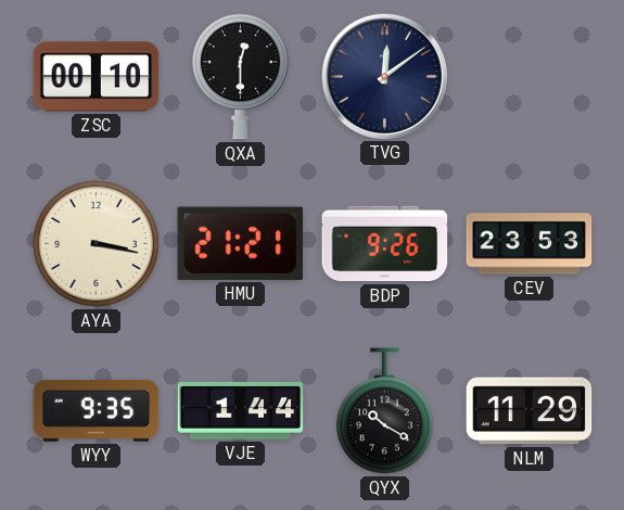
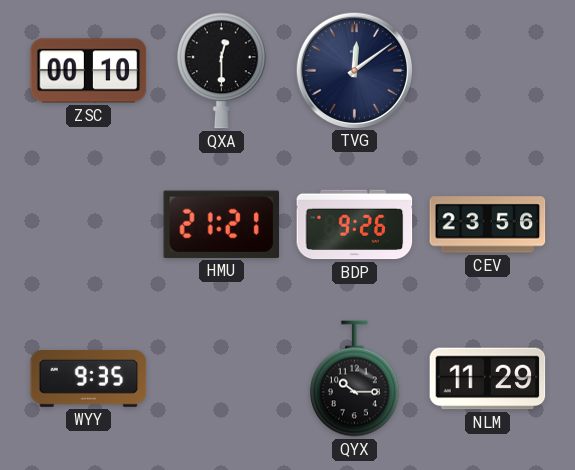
AYA: 3:17 -> none
CEV: 23:53 -> 23:56
VJE: 1:44 -> none
QYX: 10:20 -> 10:15
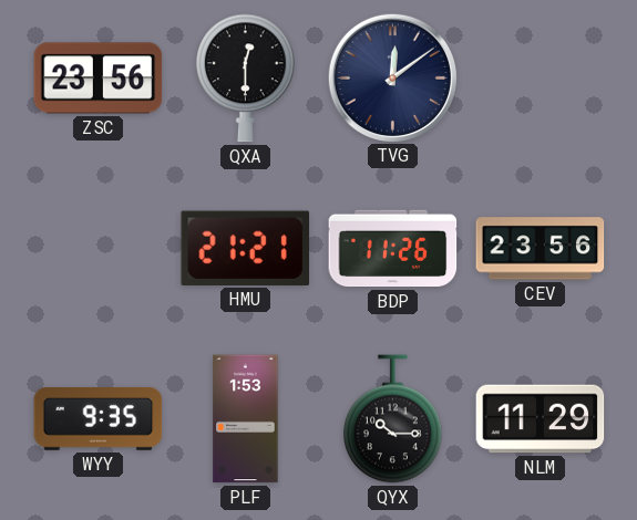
ZSC: 00:10 -> 23:56
BDP: 9:26 -> 11:26
PLF: none -> 1:53
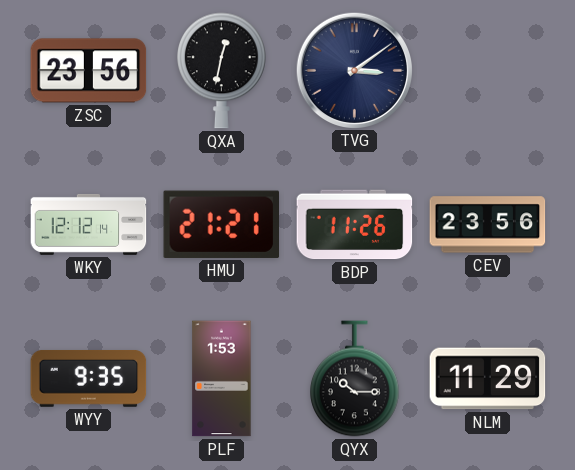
QXA: 12:30 -> 12:32
TVG: 12:09 -> 3:09
WKY: none -> 12:12
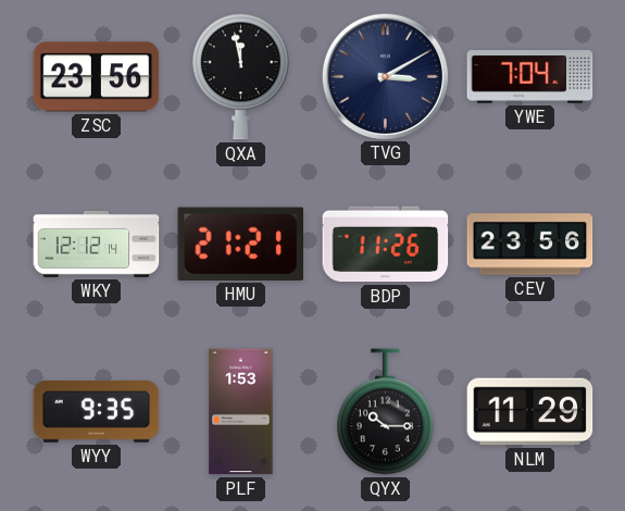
QXA: 12:32 -> 11:58
TVG: 3:09 -> 3:10
YWE: none -> 7:04
